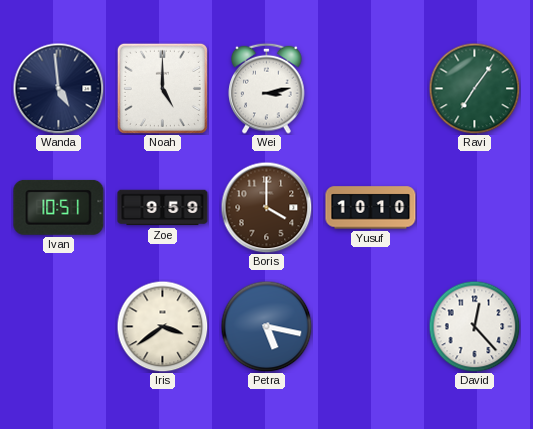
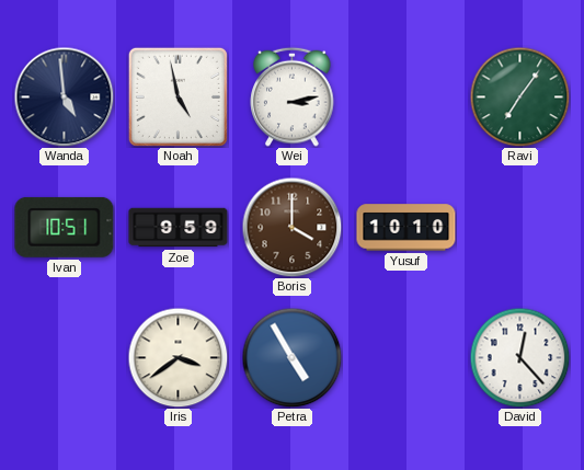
Noah: 5:00 -> 4:58
Petra: 5:17 -> 4:55
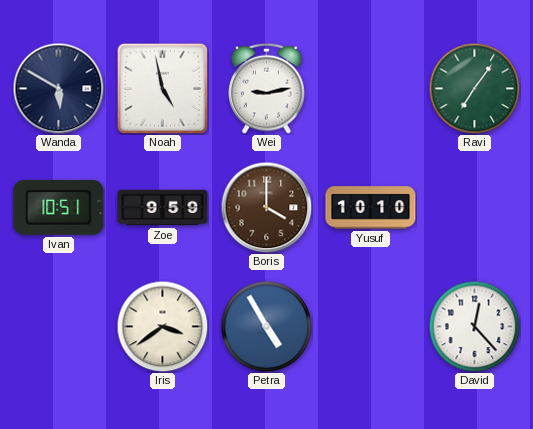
Wanda: 4:59 -> 5:50
Wei: 3:13 -> 9:13
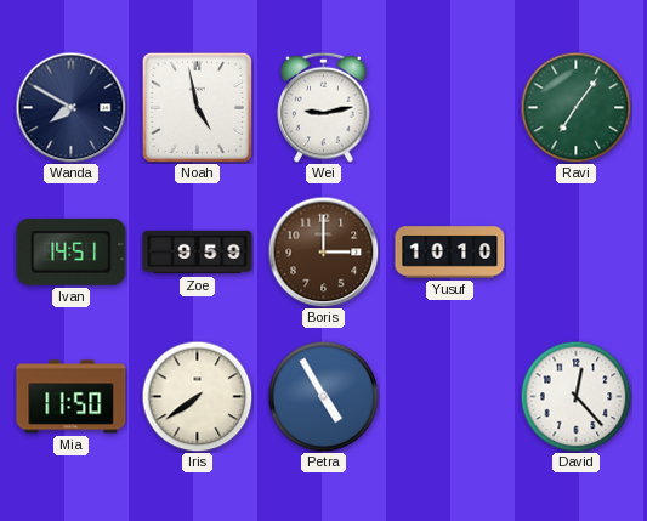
Wanda: 5:50 -> 7:50
Ivan: 10:51 -> 14:51
Boris: 4:00 -> 3:00
Mia: none -> 11:50
Iris: 3:39 -> 7:39
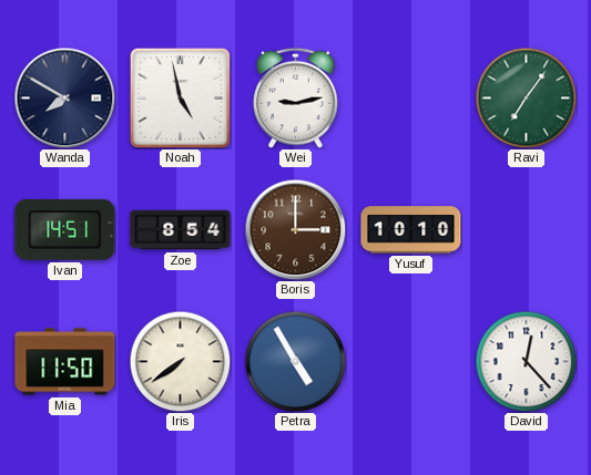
Zoe: 9:59 -> 8:54
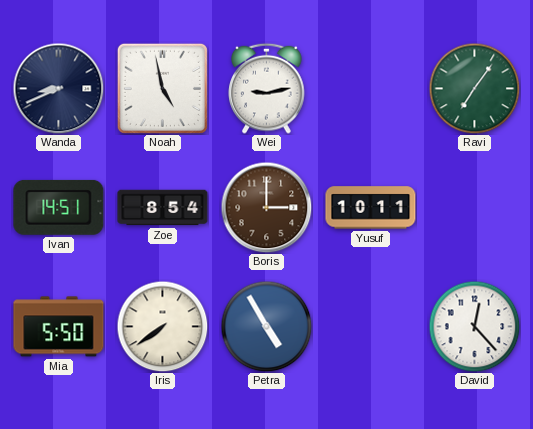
Wanda: 7:50 -> 8:41
Yusuf: 10:10 -> 10:11
Mia: 11:50 -> 5:50
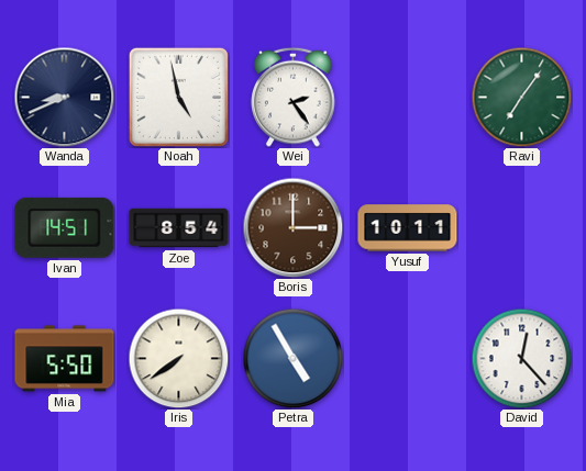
Wei: 9:13 -> 2:24
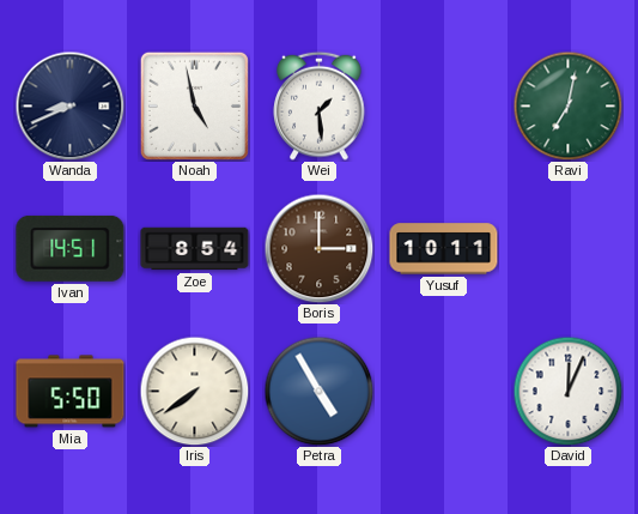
Wei: 2:24 -> 1:29
Ravi: 7:06 -> 7:02
David: 12:23 -> 12:04
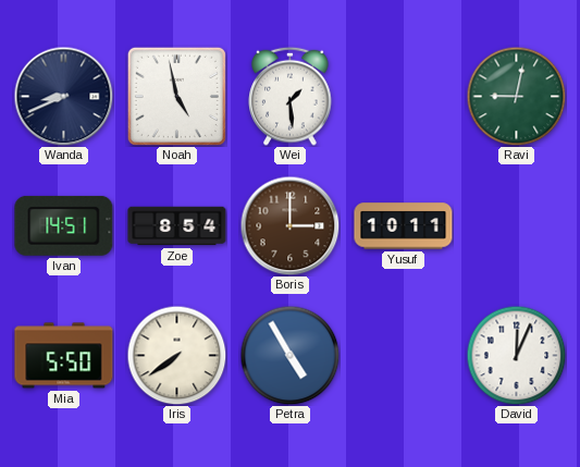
Ravi: 7:02 -> 9:02
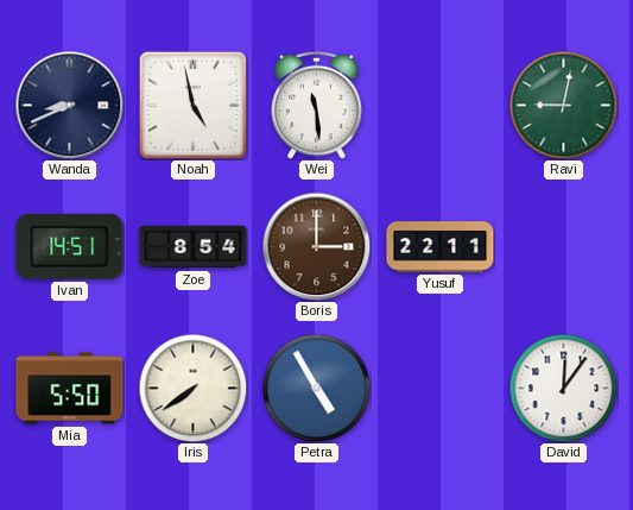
Wei: 1:29 -> 11:29
Yusuf: 10:11 -> 22:11
David: 12:04 -> 12:06
